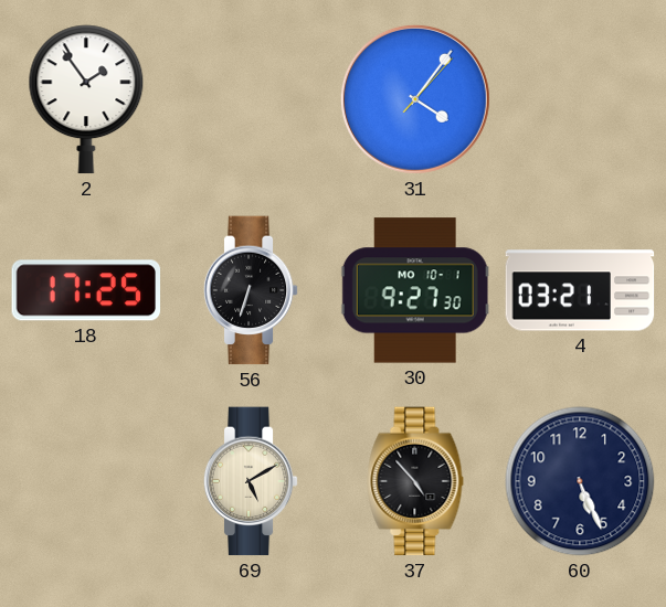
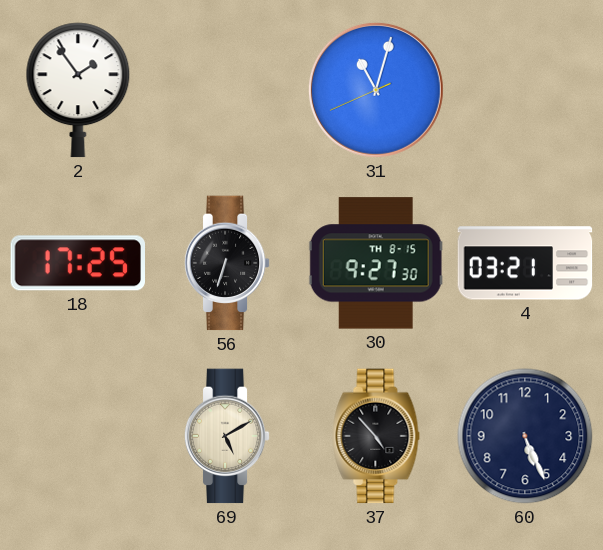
31: 4:06 -> 11:02
30 date: MO 10-1 -> TH 8-15
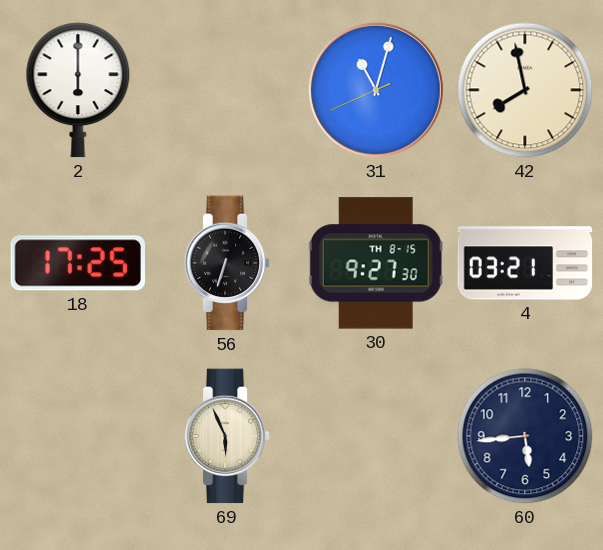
2: 1:54 -> 6:00
42: none -> 7:58
69: 5:10 -> 5:56
37: 4:53 -> none
60: 5:26 -> 5:44
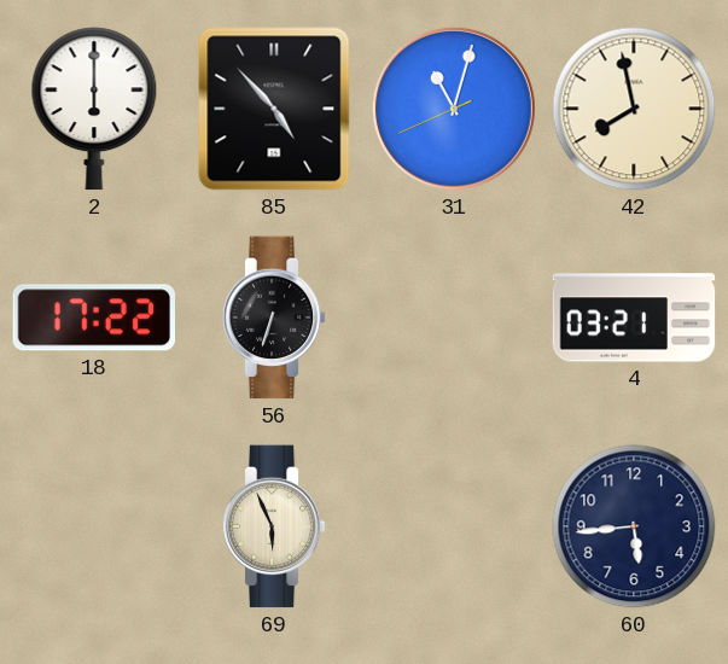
85: none -> 4:53
18: 17:25 -> 17:22
30: 9:27 -> none
